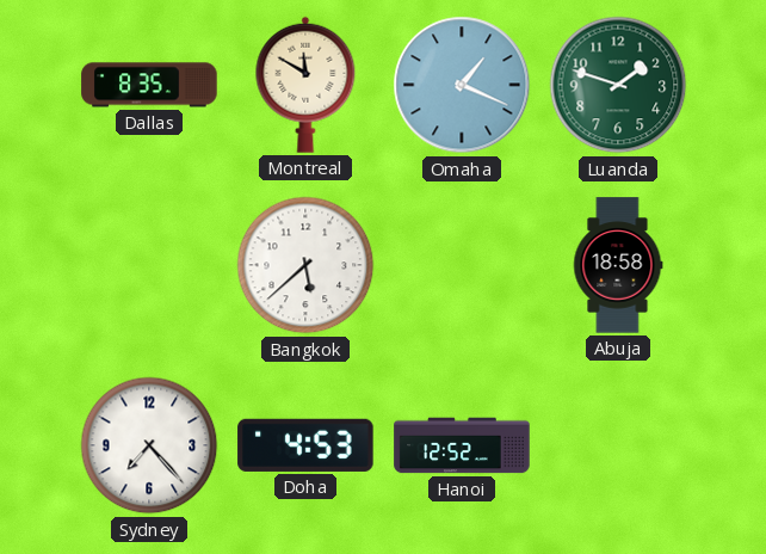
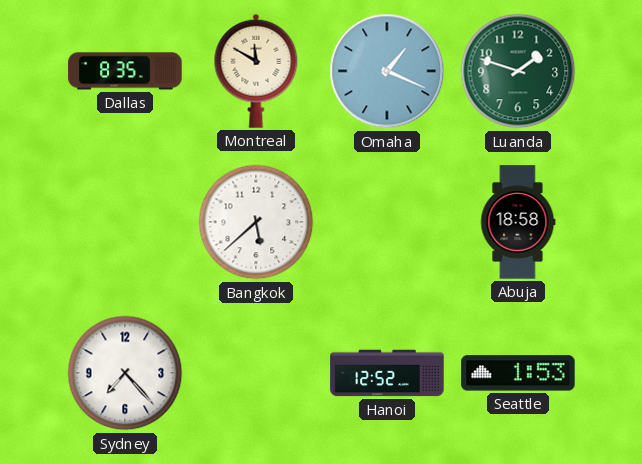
Doha: 4:53 -> none
Seattle: none -> 1:53
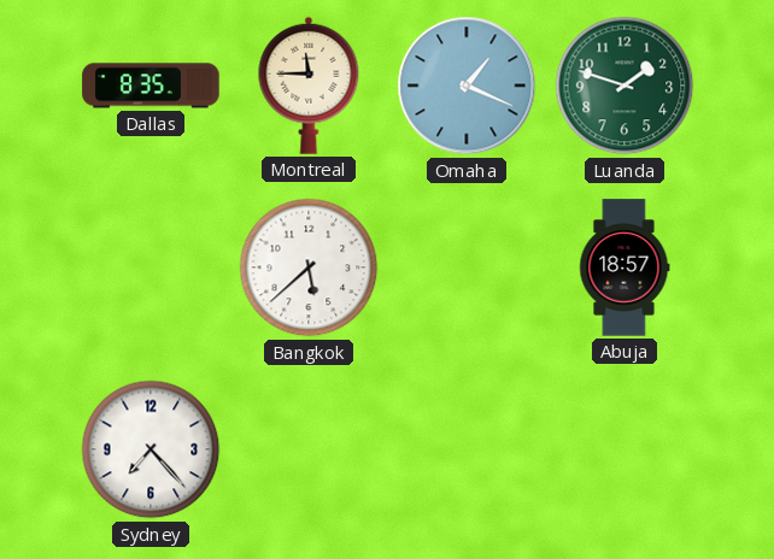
Montreal: 11:50 -> 11:45
Abuja: 18:58 -> 18:57
Hanoi: 12:52 -> none
Seattle: 1:53 -> none
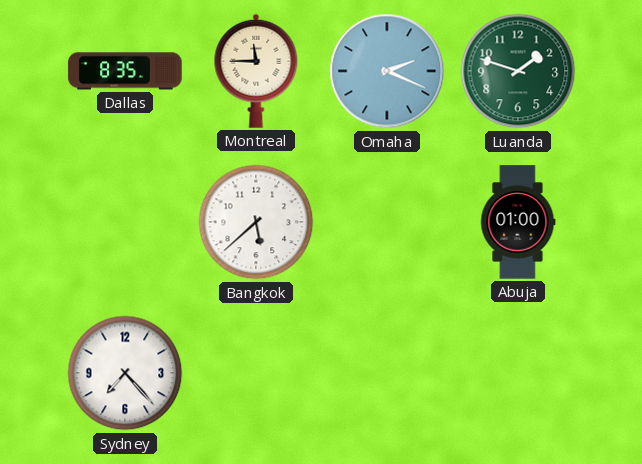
Omaha: 1:19 -> 2:19
Abuja: 18:57 -> 01:00
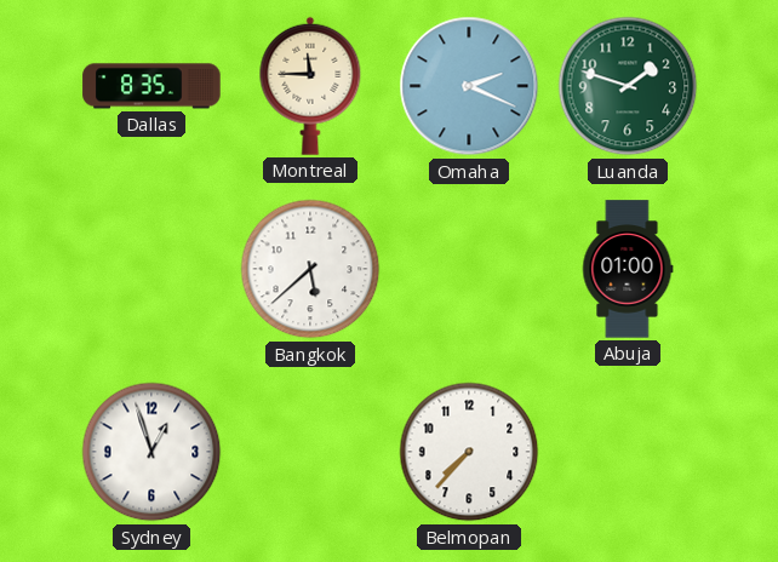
Sydney: 7:23 -> 12:57
Belmopan: none -> 7:37
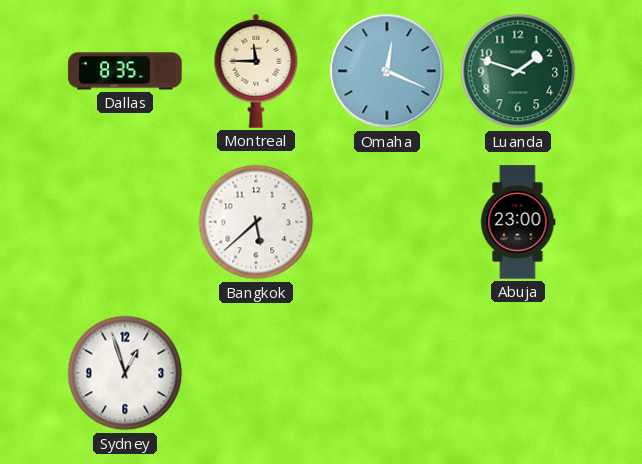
Omaha: 2:19 -> 12:19
Abuja: 01:00 -> 23:00
Belmopan: 7:37 -> none
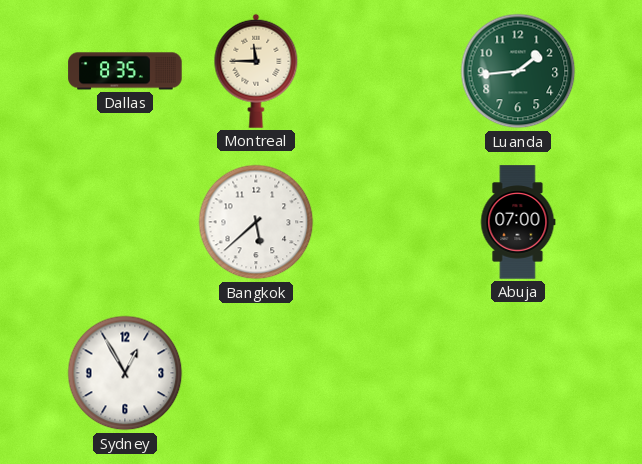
Omaha: 12:19 -> none
Luanda: 1:48 -> 1:44
Abuja: 23:00 -> 07:00
Sydney: 12:57 -> 12:55
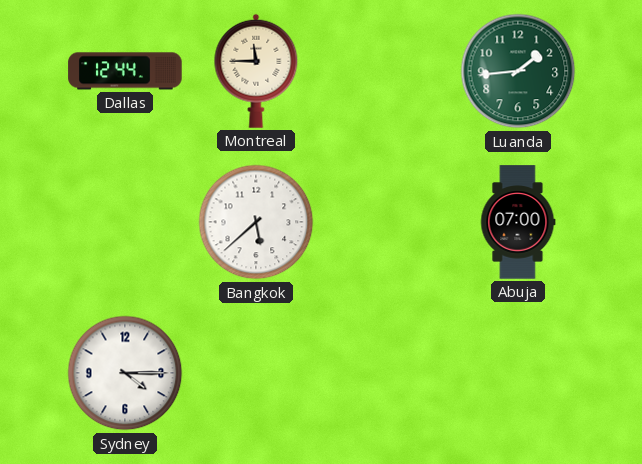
Dallas: 8:35 -> 12:44
Sydney: 12:55 -> 4:15
